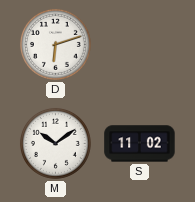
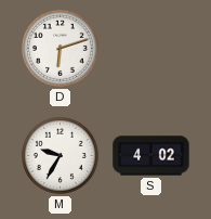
M: 10:09 -> 9:35
S: 11:02 -> 4:02
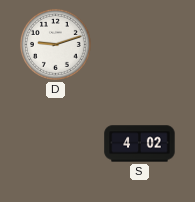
D: 6:12 -> 9:12
M: 9:35 -> none
